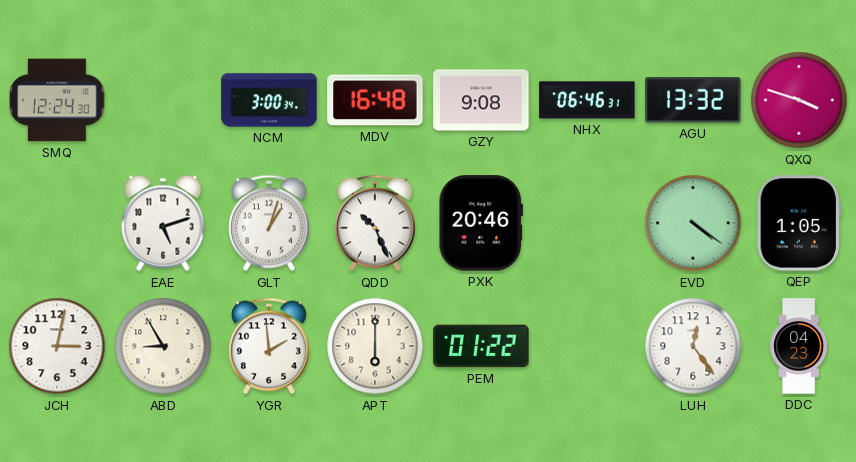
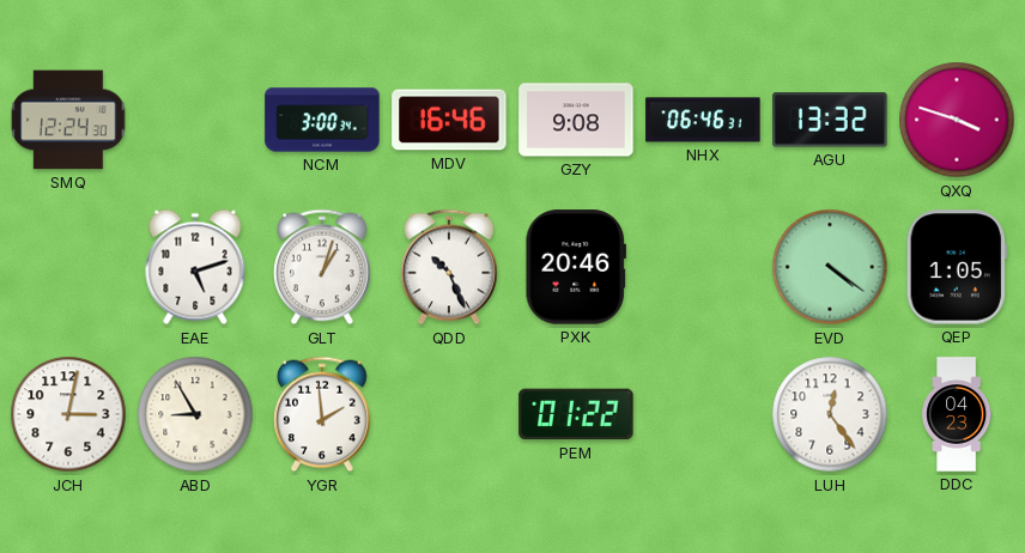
MDV: 16:48 -> 16:46
APT: 6:00 -> none
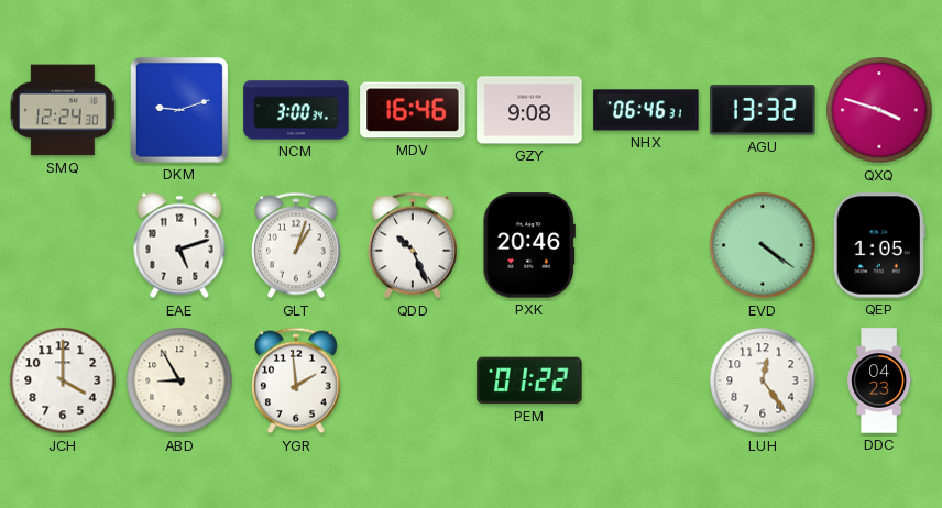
DKM: none -> 9:12
JCH: 3:02 -> 4:00
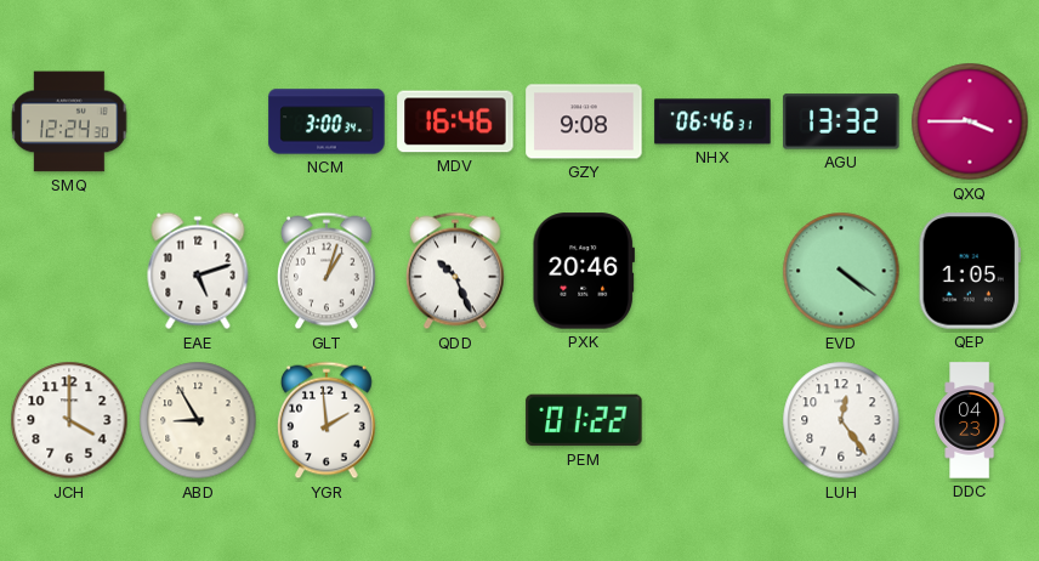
DKM: 9:12 -> none
QXQ: 3:48 -> 3:45
